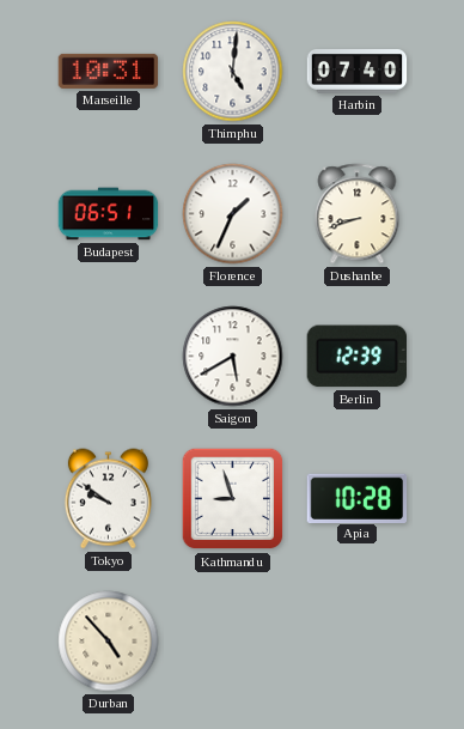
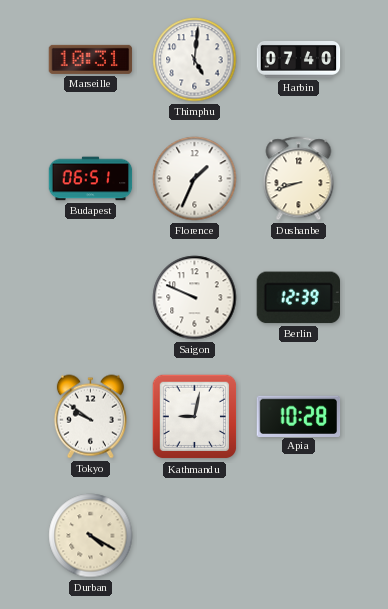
Saigon: 5:40 -> 9:49
Kathmandu: 8:57 -> 9:02
Durban: 4:53 -> 4:20
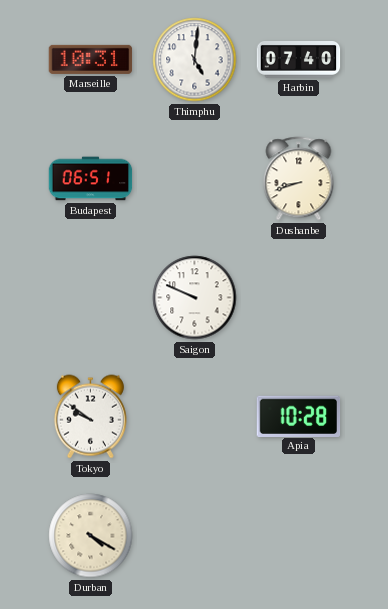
Florence: 1:34 -> none
Berlin: 12:39 -> none
Kathmandu: 9:02 -> none
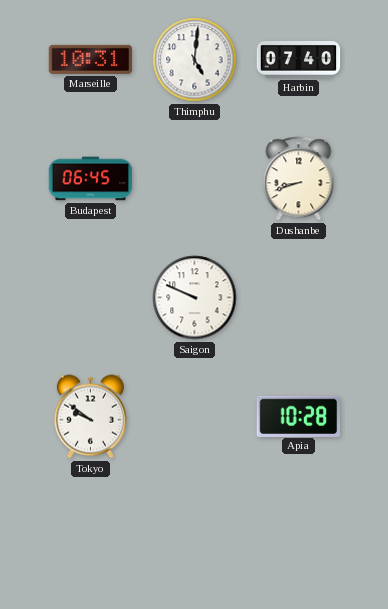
Budapest: 06:51 -> 06:45
Durban: 4:20 -> none
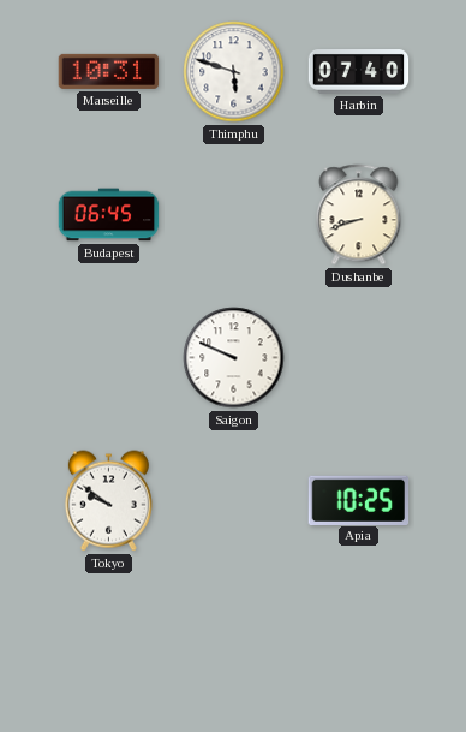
Thimphu: 5:01 -> 5:48
Apia: 10:28 -> 10:25
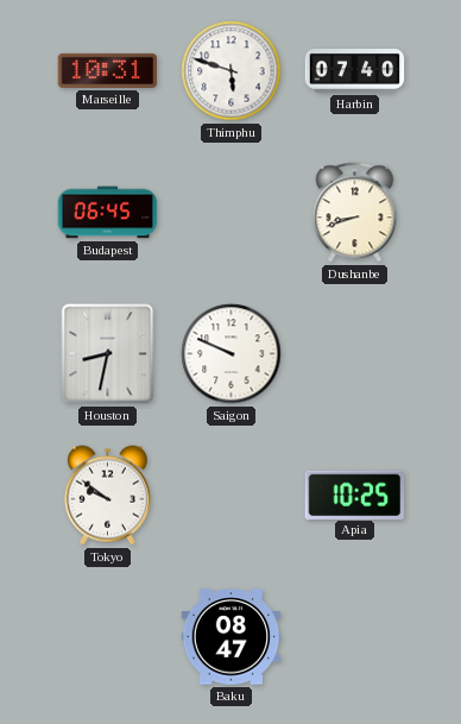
Houston: none -> 8:32
Baku: none -> 08:47
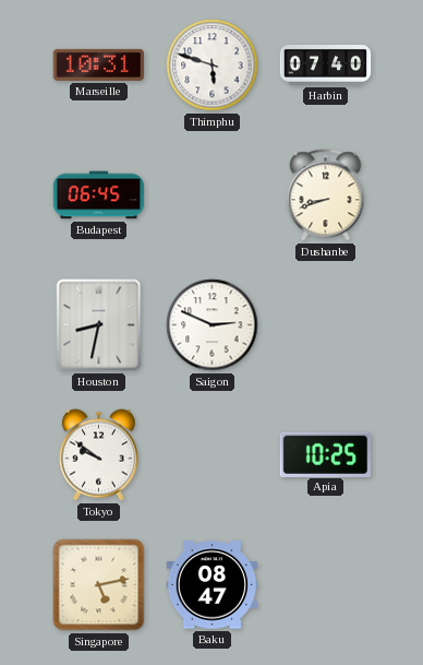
Saigon: 9:49 -> 2:49
Singapore: none -> 5:13
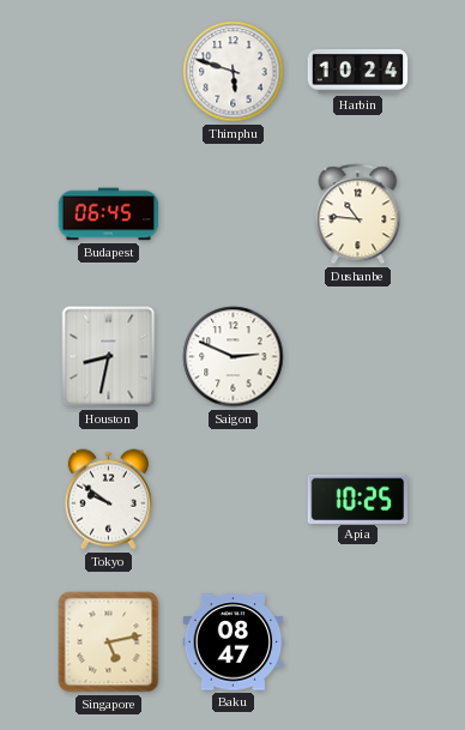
Marseille: 10:31 -> none
Harbin: 07:40 -> 10:24
Dushanbe: 8:42 -> 10:46
